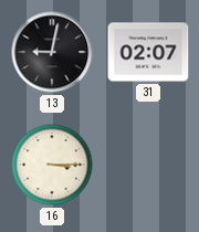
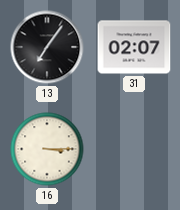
13: 9:02 -> 7:06
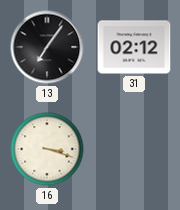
31: 02:07 -> 02:12
16: 3:15 -> 3:18
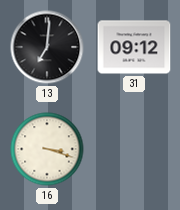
13: 7:06 -> 7:01
31: 02:12 -> 09:12
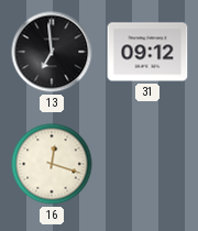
13: 7:01 -> 6:59
16: 3:18 -> 12:18
